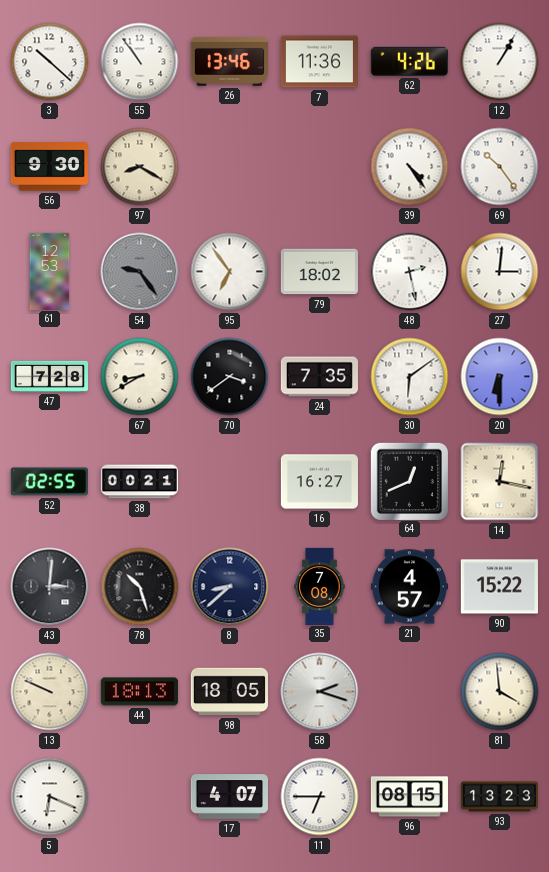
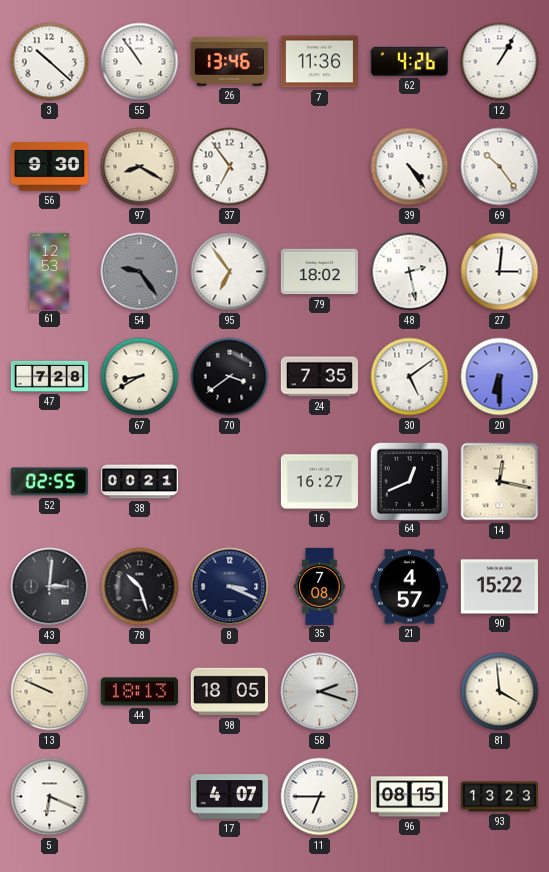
37: none -> 6:54
30: 6:09 -> 5:09
8: 8:38 -> 3:19
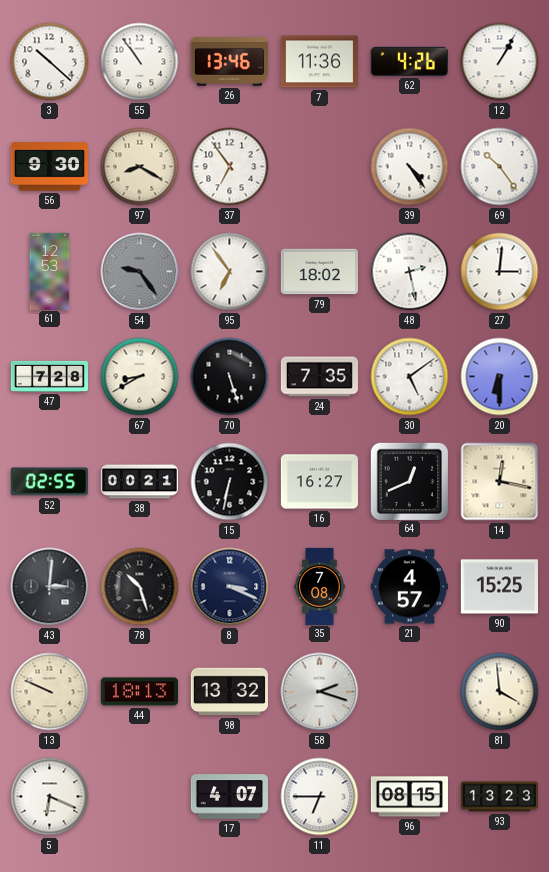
70: 3:39 -> 5:27
15: none -> 6:32
90: 15:22 -> 15:25
98: 18:05 -> 13:32
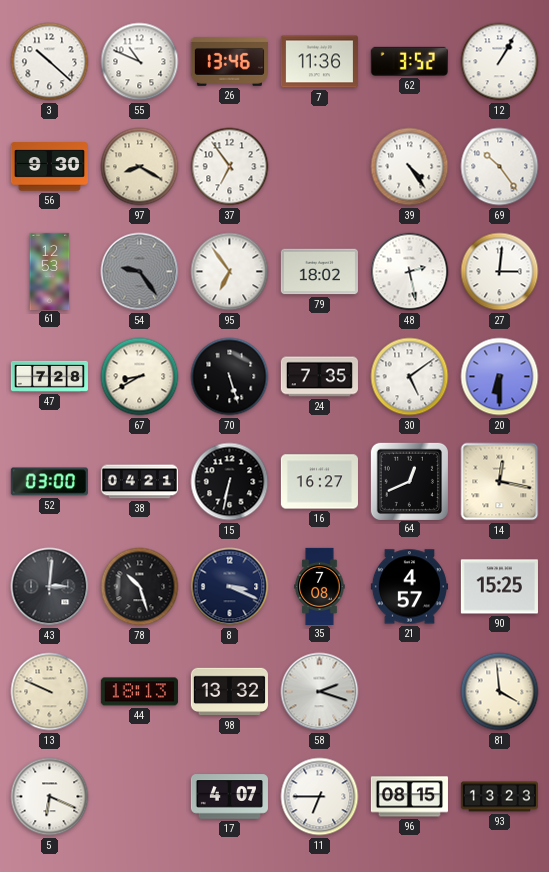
55: 10:54 -> 10:49
62: 4:26 -> 3:52
52: 02:55 -> 03:00
38: 00:21 -> 04:21
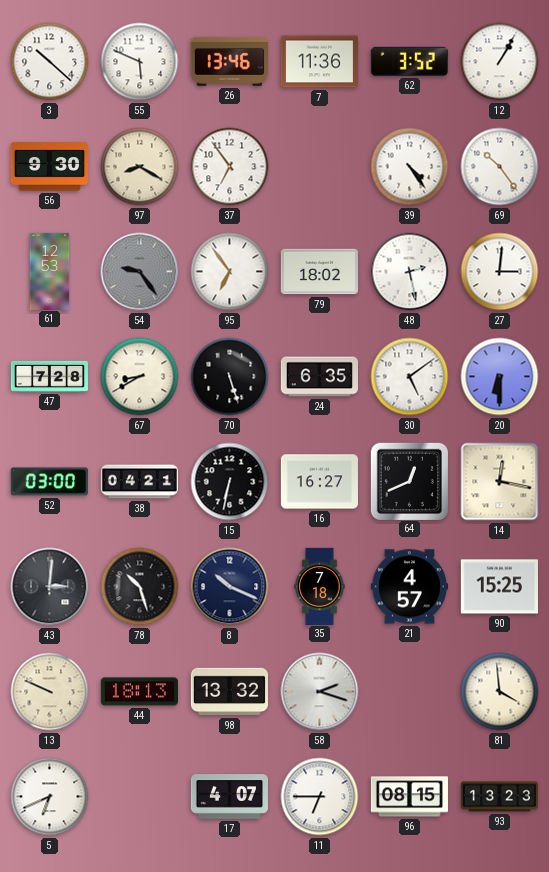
55: 10:49 -> 5:49
24: 7:35 -> 6:35
8: 3:19 -> 10:19
35: 7:08 -> 7:18
5: 6:19 -> 6:41
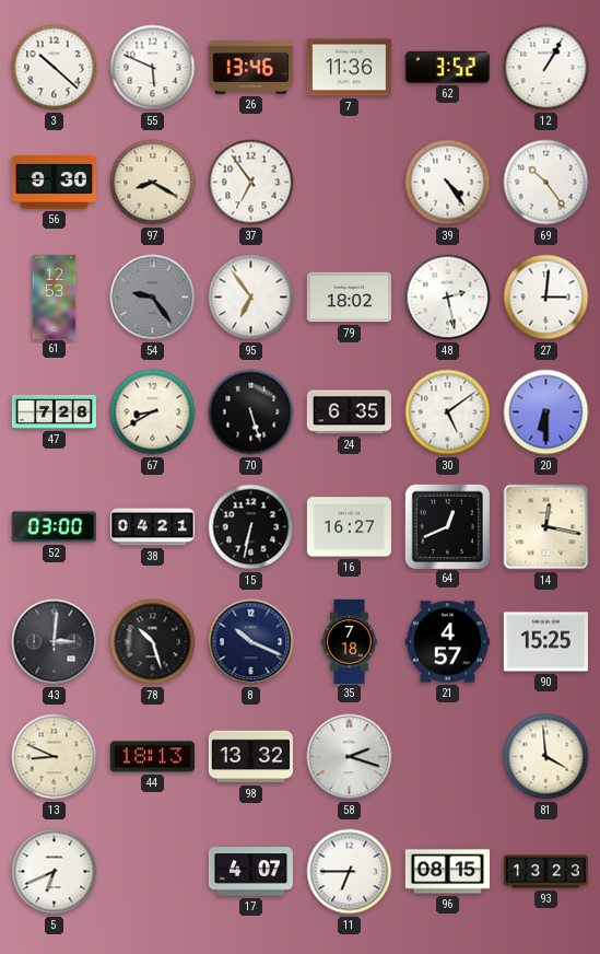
13: 9:49 -> 8:49
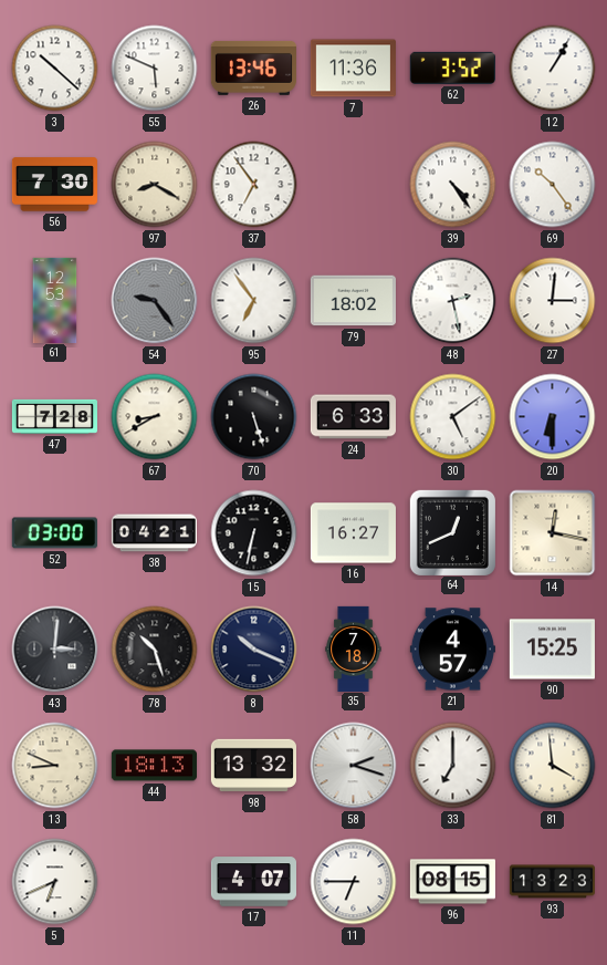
56: 9:30 -> 7:30
24: 6:35 -> 6:33
33: none -> 7:00
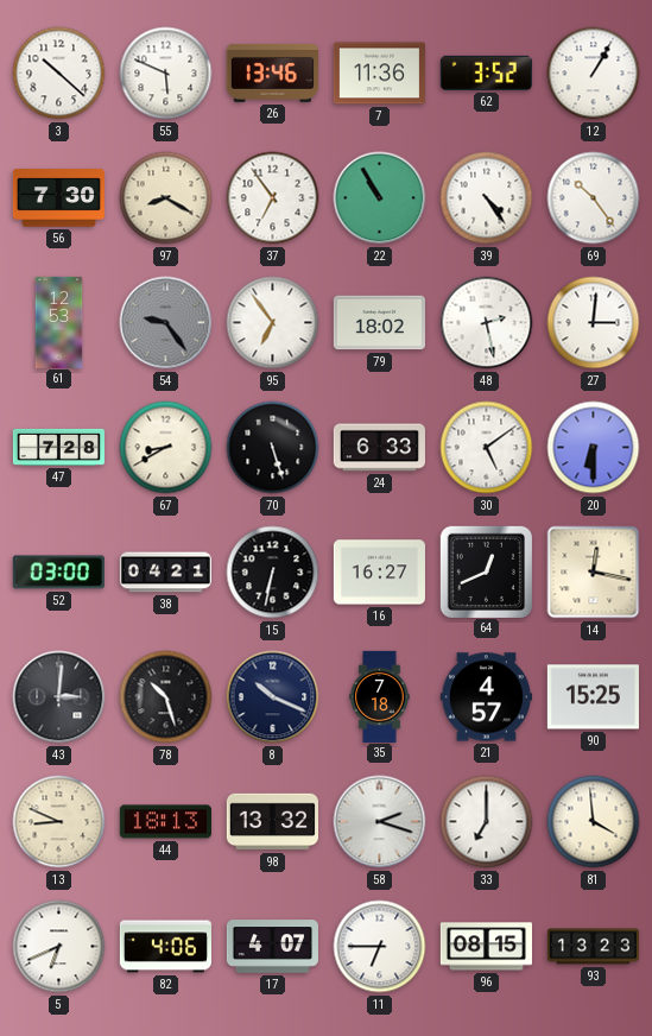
22: none -> 10:55
82: none -> 4:06
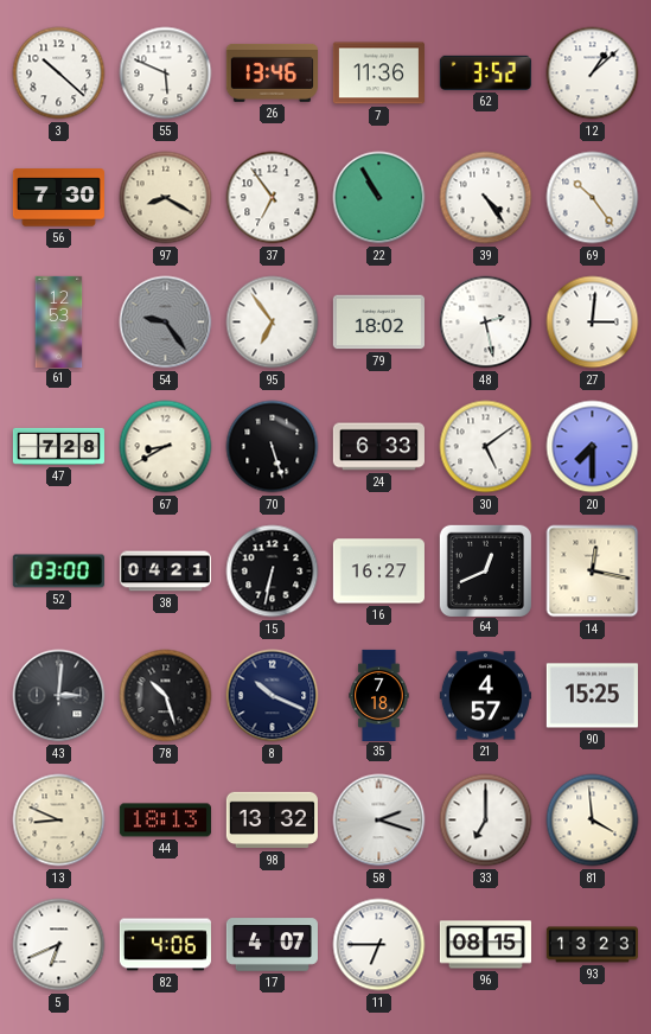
12: 1:05 -> 1:08
20: 6:30 -> 7:30
